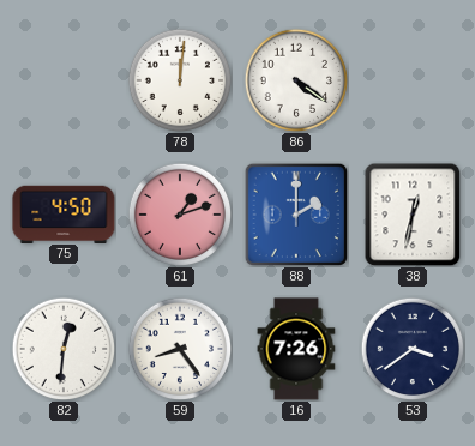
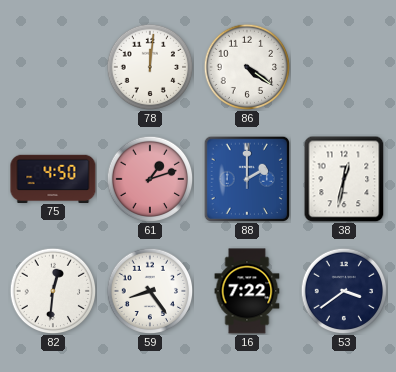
16: 7:26 -> 7:22
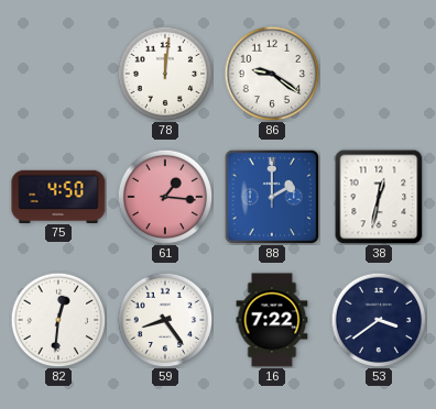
86: 4:21 -> 9:21
61: 1:12 -> 1:16
